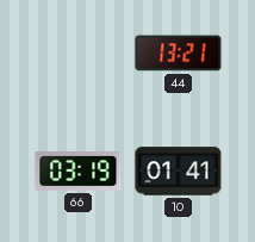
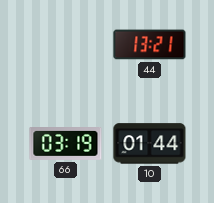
10: 01:41 -> 01:44
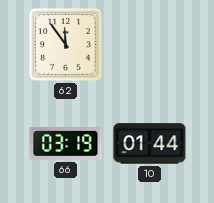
62: none -> 11:54
44: 13:21 -> none
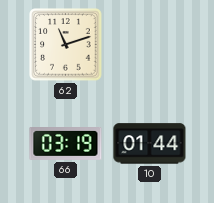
62: 11:54 -> 11:12
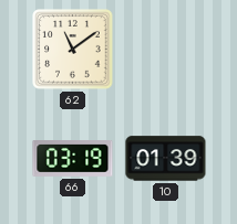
62: 11:12 -> 11:09
10: 01:44 -> 01:39
